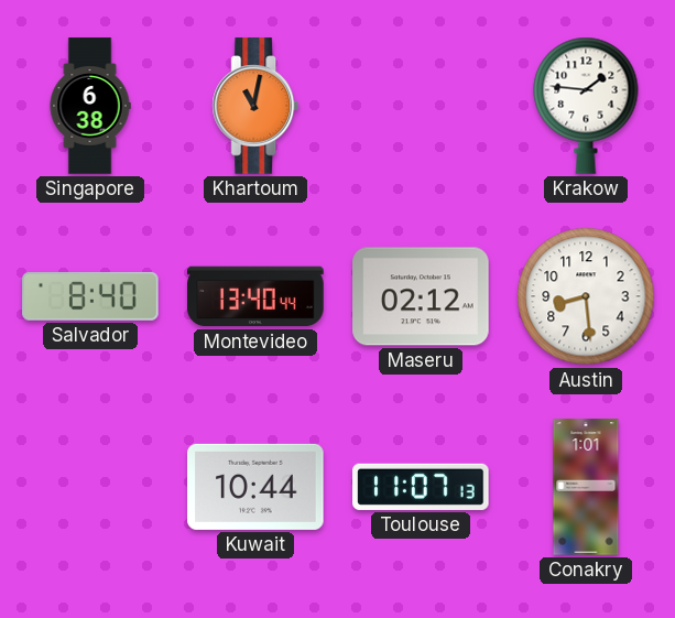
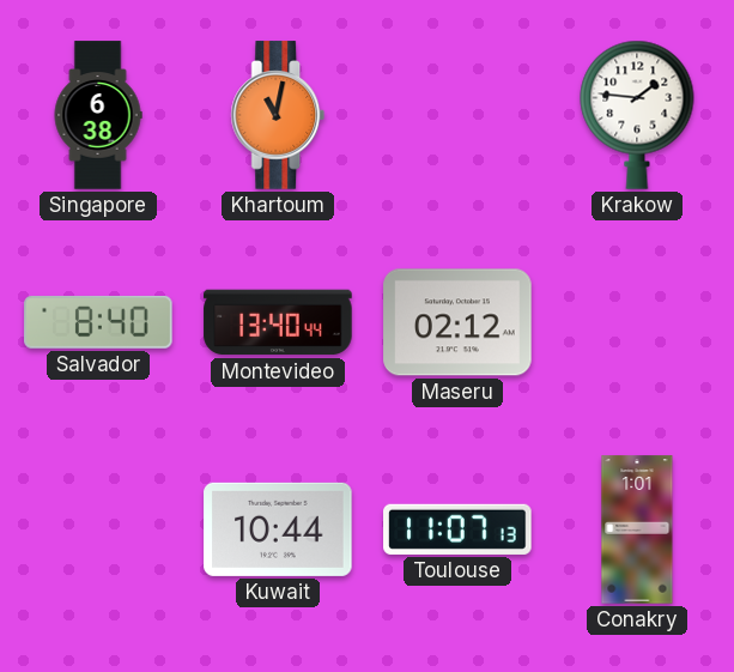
Austin: 8:29 -> none
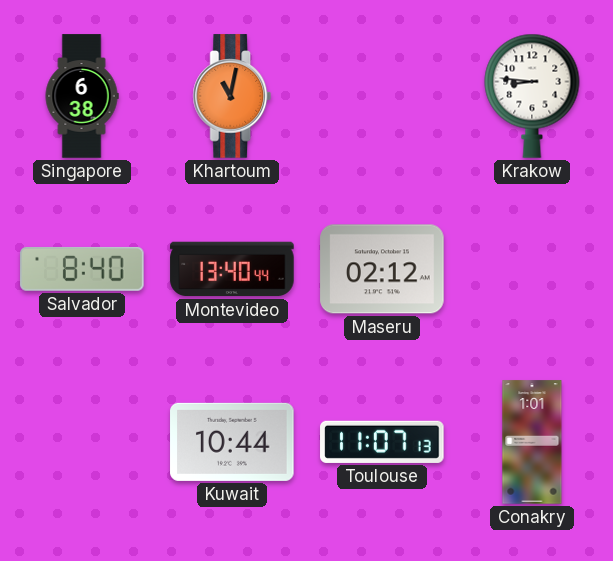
Krakow: 1:46 -> 8:46
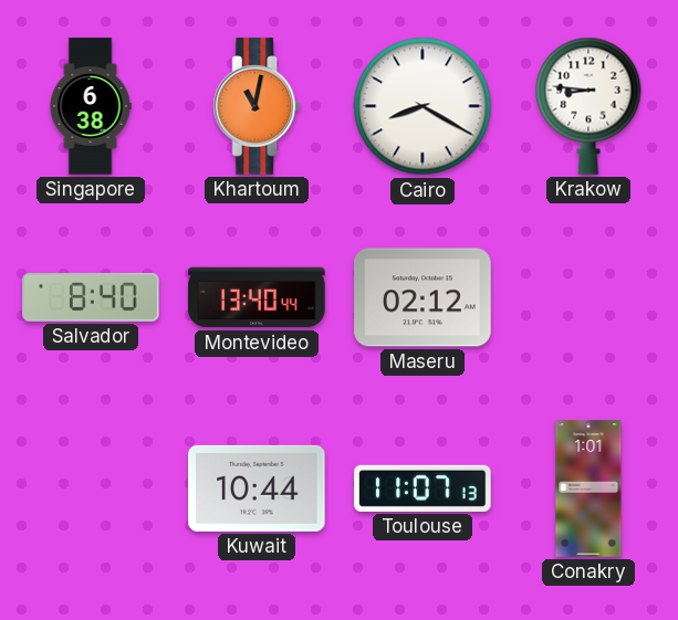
Cairo: none -> 8:20
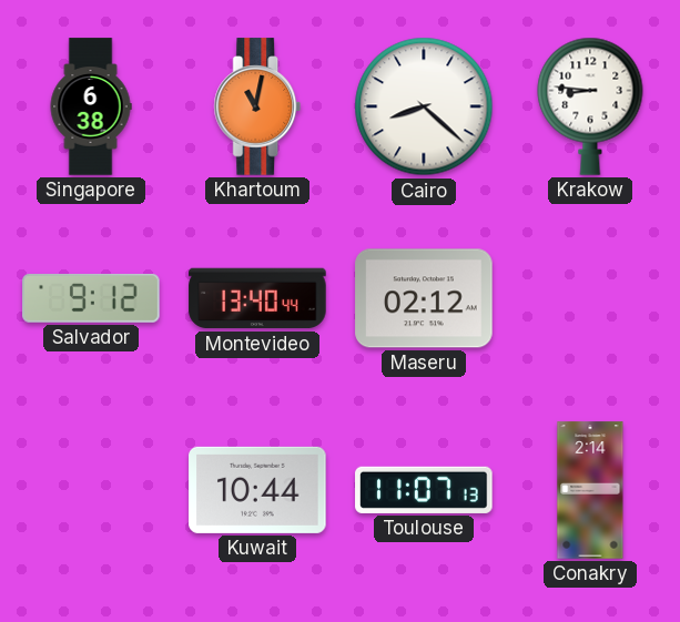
Cairo: 8:20 -> 8:22
Salvador: 8:40 -> 9:12
Conakry: 1:01 -> 2:14
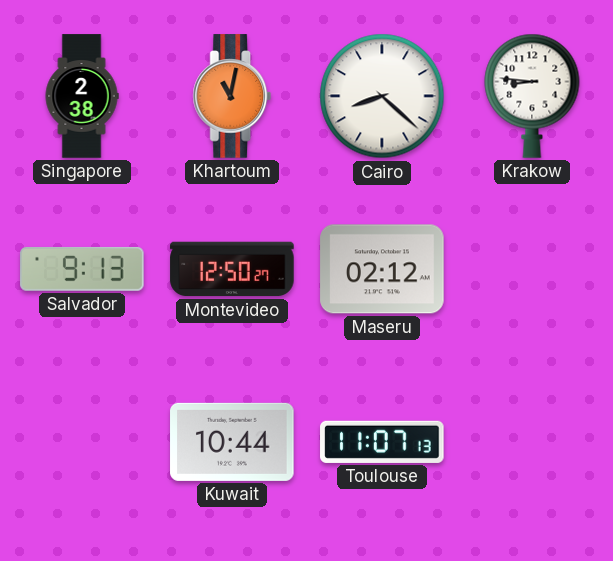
Singapore: 6:38 -> 2:38
Salvador: 9:12 -> 9:13
Montevideo: 13:40 -> 12:50
Conakry: 2:14 -> none
